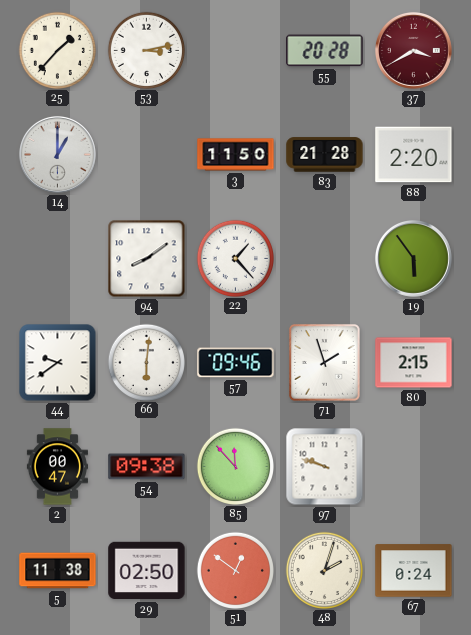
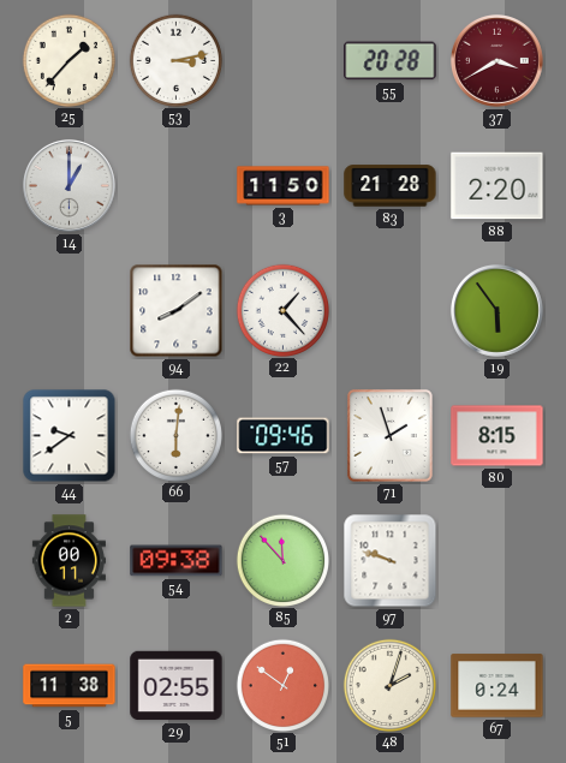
80: 2:15 -> 8:15
2: 00:47 -> 00:11
29: 02:50 -> 02:55
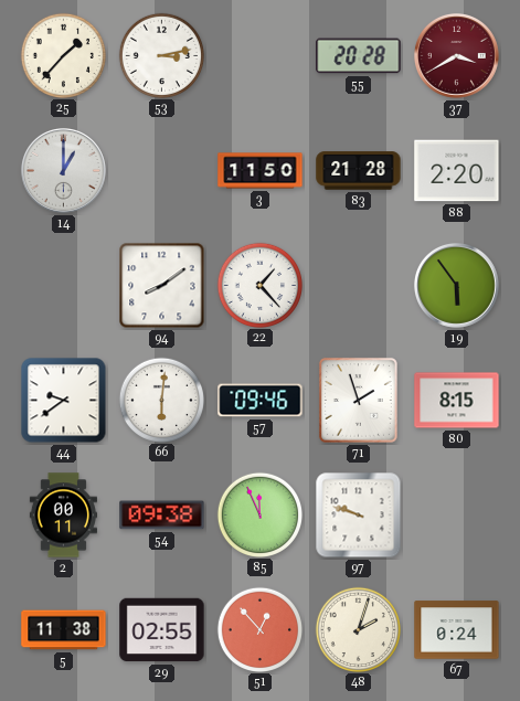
85: 11:53 -> 11:56
51: 12:51 -> 12:53
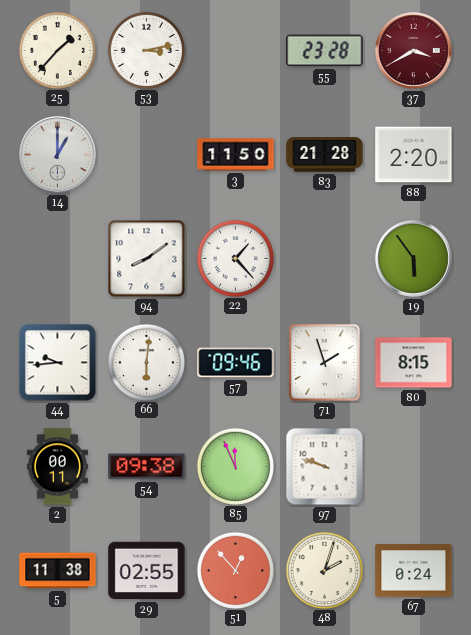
55: 20:28 -> 23:28
44: 9:39 -> 9:44
